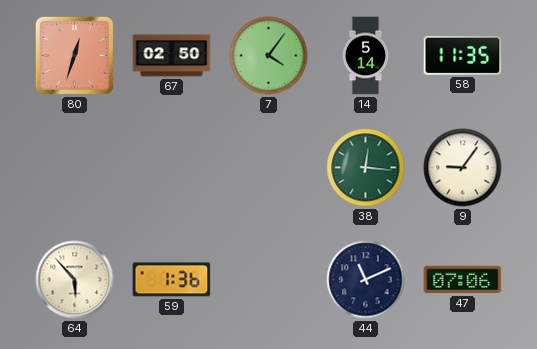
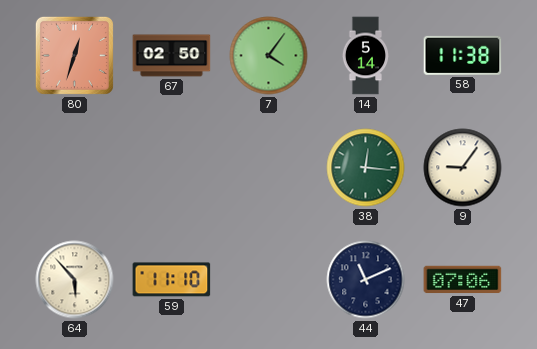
58: 11:35 -> 11:38
59: 1:36 -> 11:10
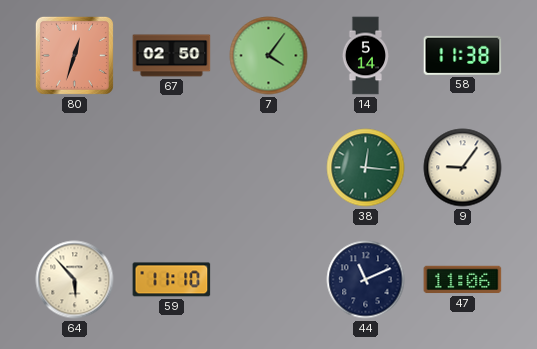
47: 07:06 -> 11:06
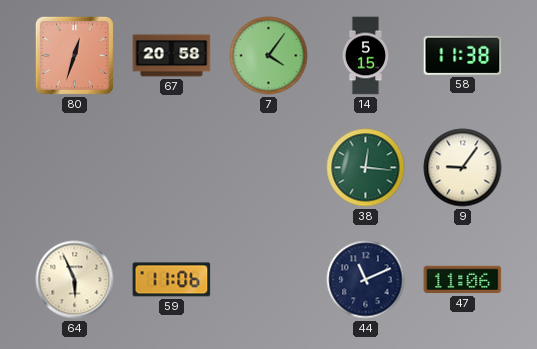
67: 02:50 -> 20:58
14: 5:14 -> 5:15
64: 5:53 -> 5:56
59: 11:10 -> 11:06
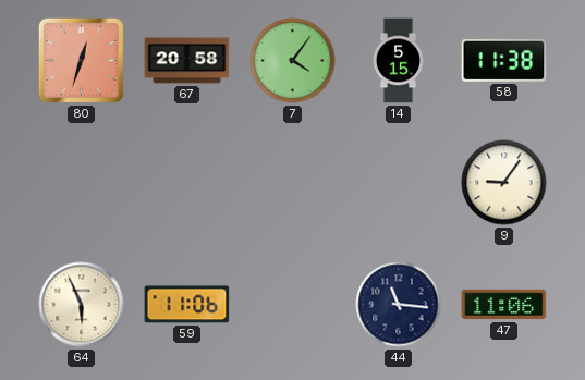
38: 12:16 -> none
44: 11:11 -> 11:16
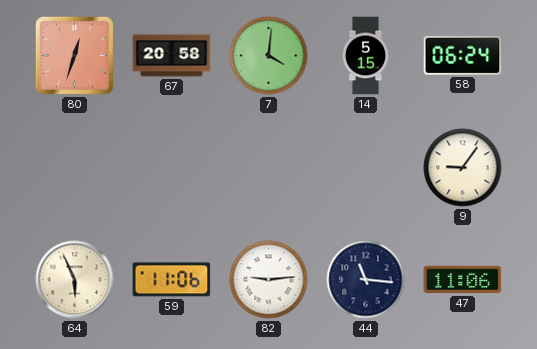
7: 4:06 -> 4:01
58: 11:38 -> 06:24
82: none -> 9:14
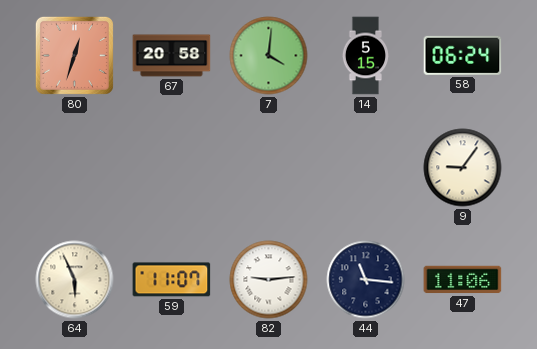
59: 11:06 -> 11:07
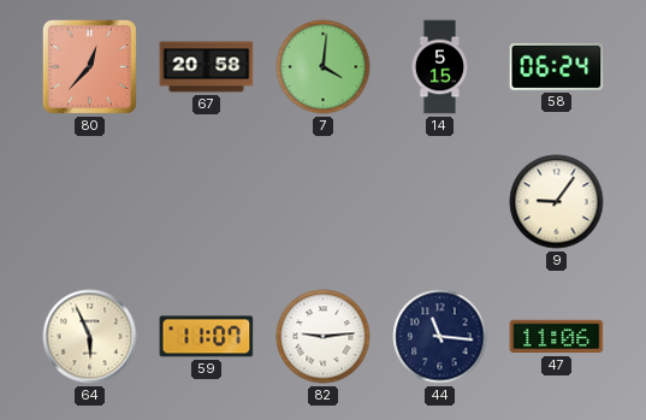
80: 12:33 -> 12:37
